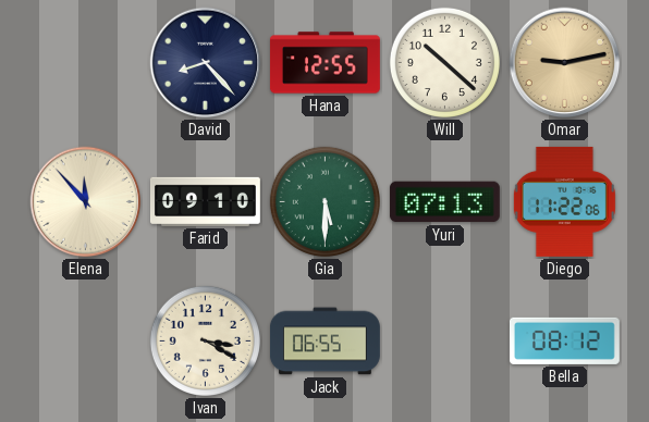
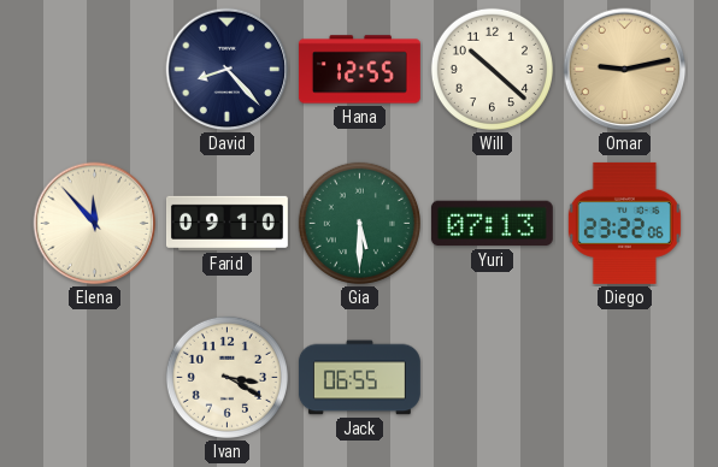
Diego: 11:22 -> 23:22
Bella: 08:12 -> none
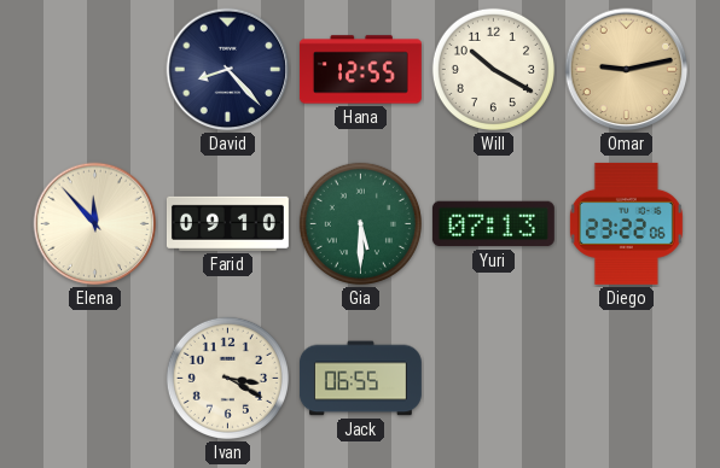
Will: 10:22 -> 10:20
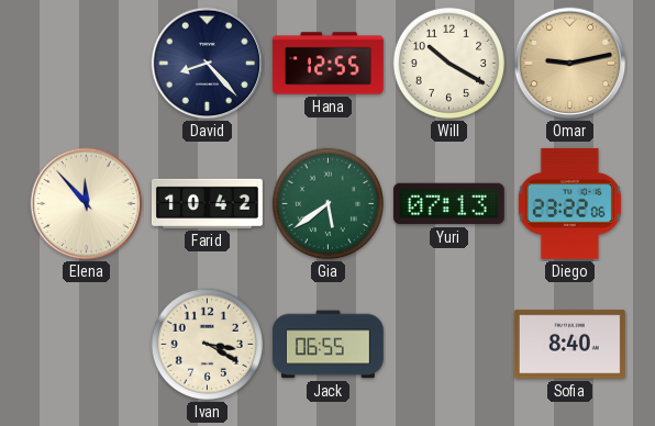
Farid: 09:10 -> 10:42
Gia: 5:30 -> 5:39
Sofia: none -> 8:40
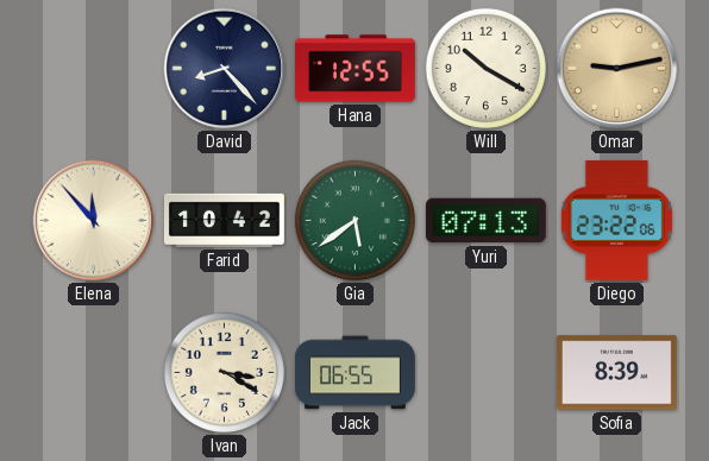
Sofia: 8:40 -> 8:39
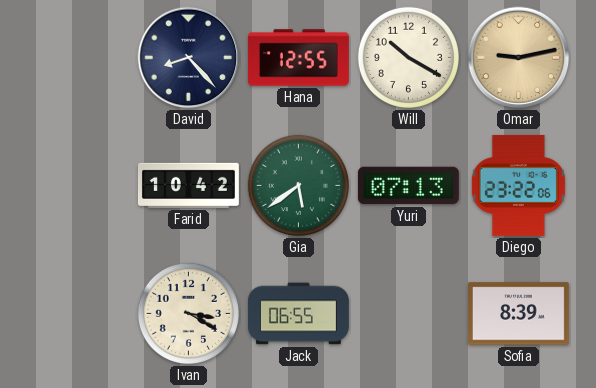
Elena: 11:53 -> none
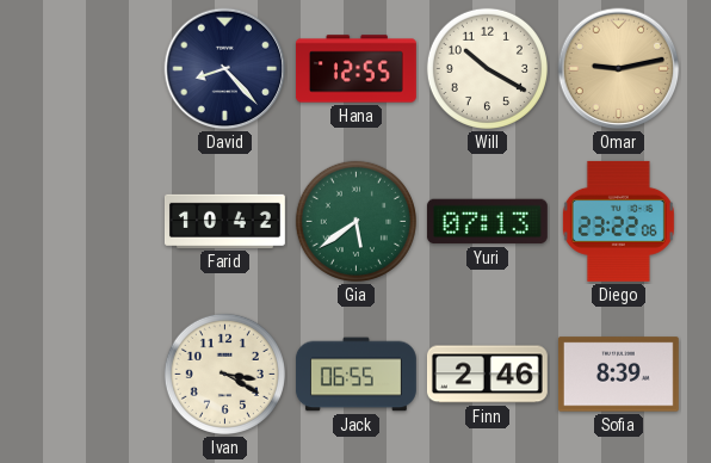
Finn: none -> 2:46
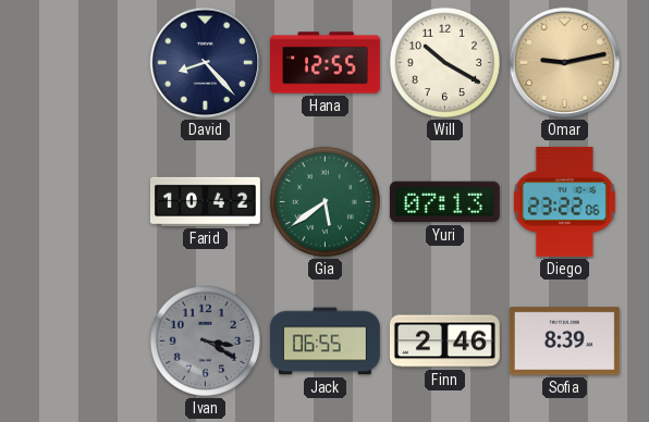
Ivan dial: cream -> grey
